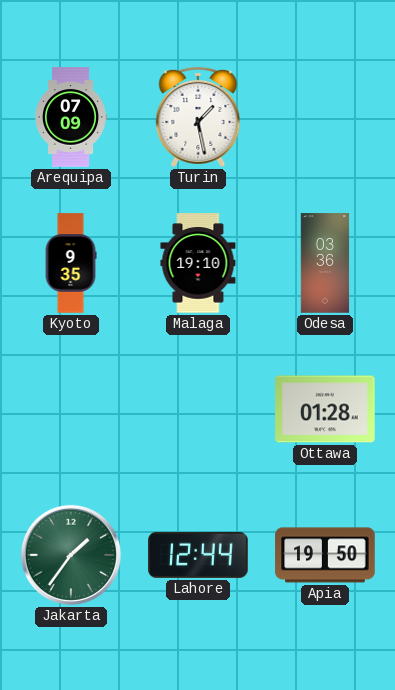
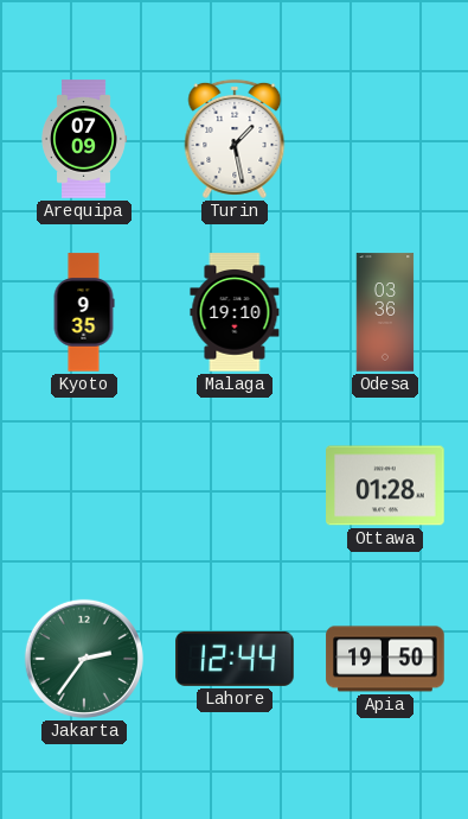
Jakarta: 1:36 -> 2:36
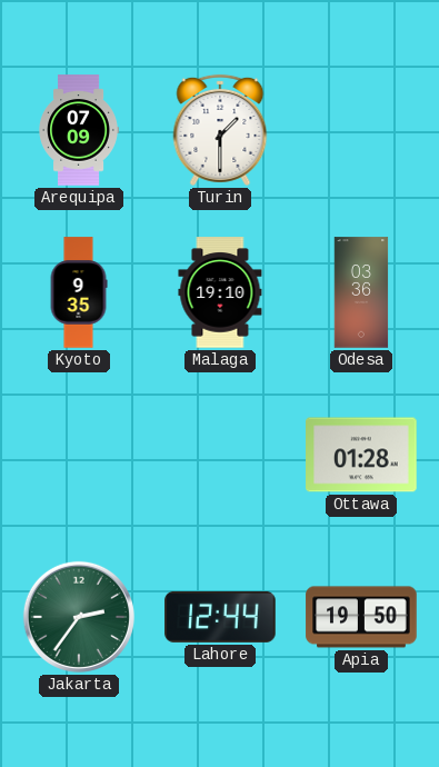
Turin: 1:28 -> 1:30
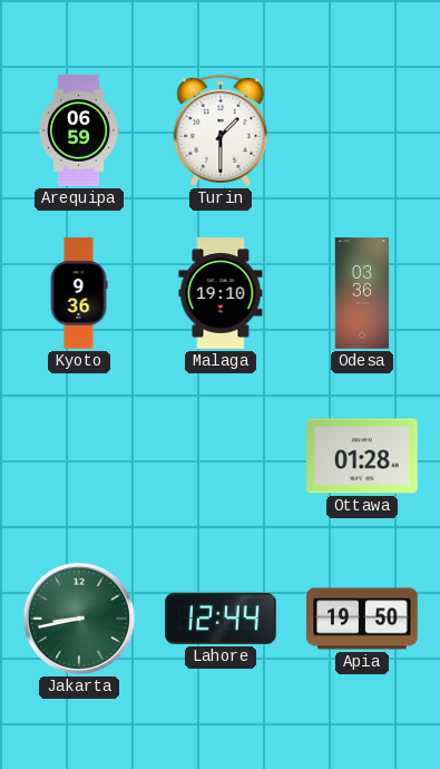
Arequipa: 07:09 -> 06:59
Kyoto: 9:35 -> 9:36
Jakarta: 2:36 -> 8:43
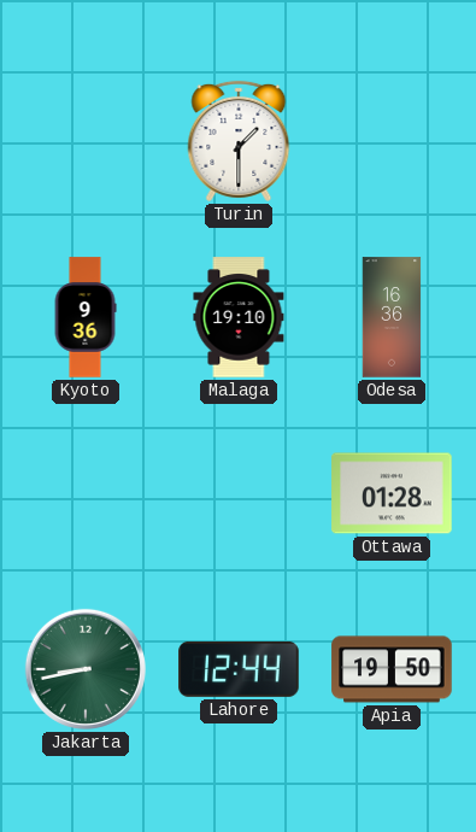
Arequipa: 06:59 -> none
Odesa: 03:36 -> 16:36
